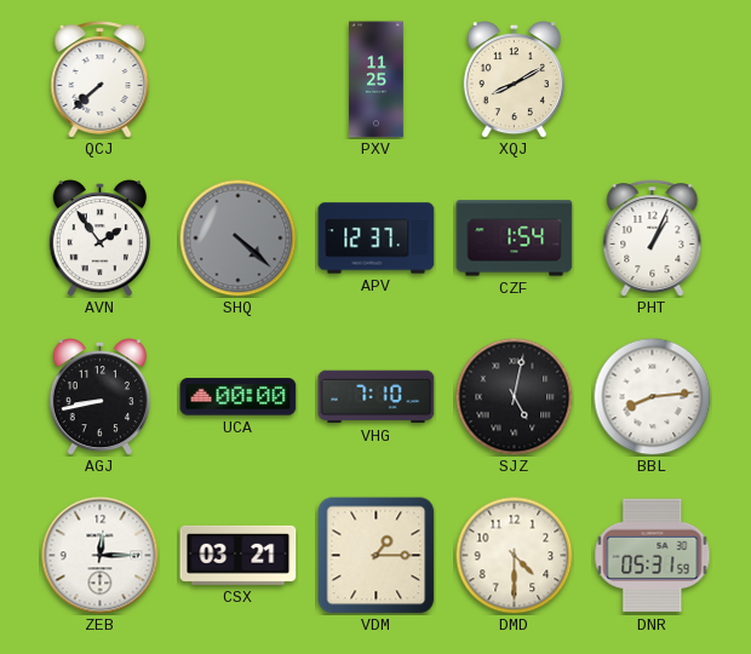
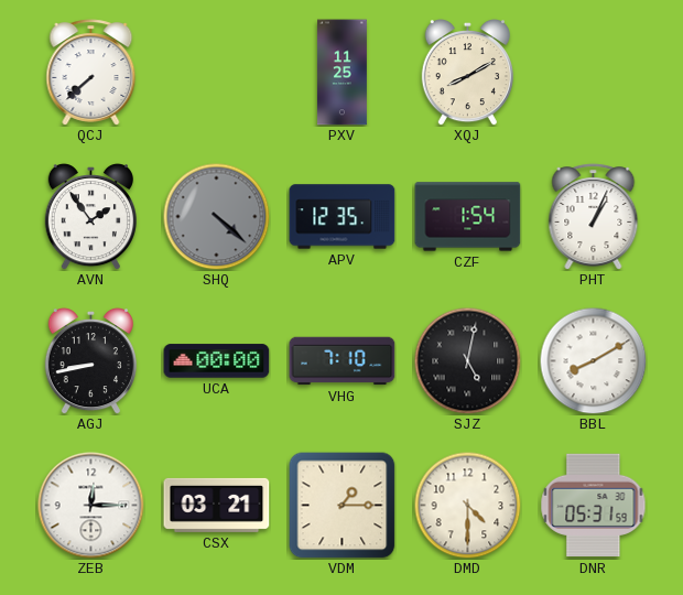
APV: 12:37 -> 12:35
BBL: 8:14 -> 8:10
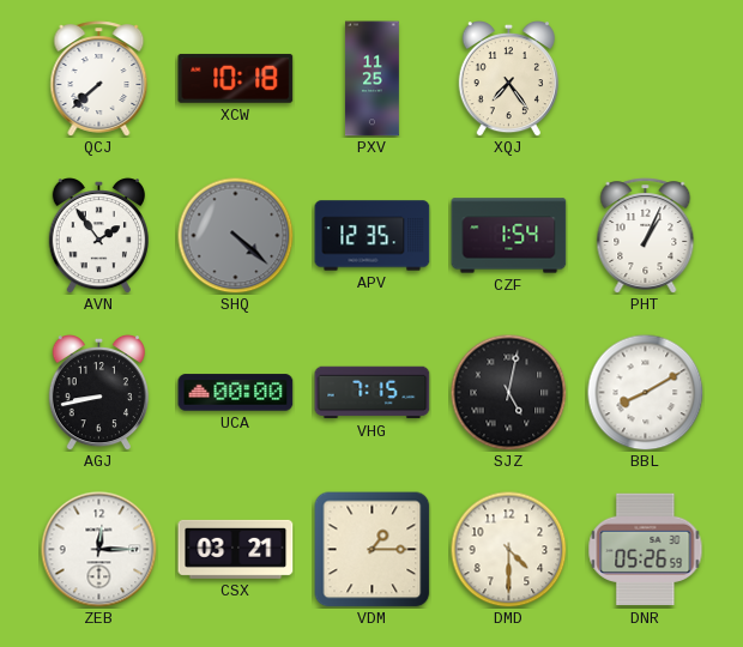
XCW: none -> 10:18
XQJ: 8:10 -> 7:24
VHG: 7:10 -> 7:15
DNR: 05:31 -> 05:26
